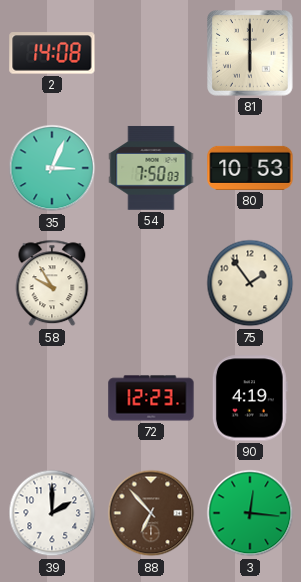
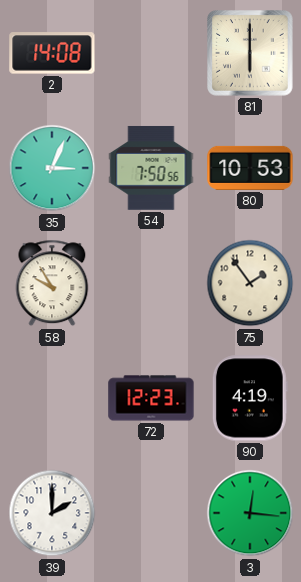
54: 7:50:03 -> 7:50:56
88: 6:53 -> none
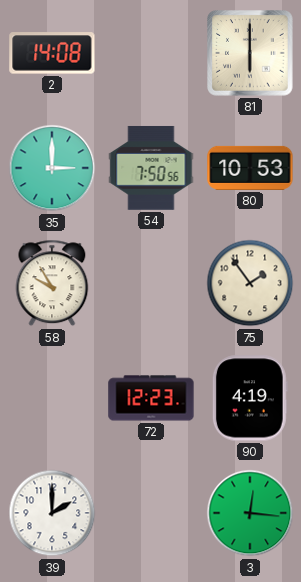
35: 3:04 -> 3:00
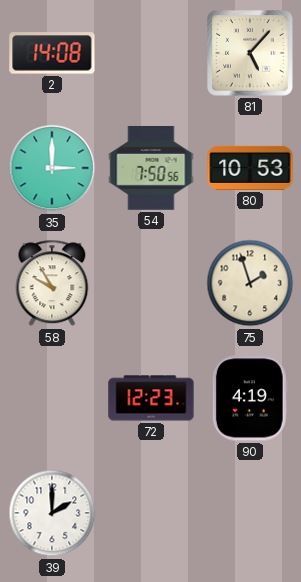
81: 6:00 -> 5:07
75: 1:54 -> 1:57
3: 12:16 -> none
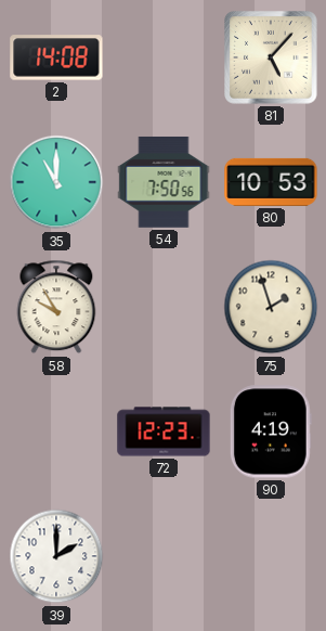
35: 3:00 -> 11:00
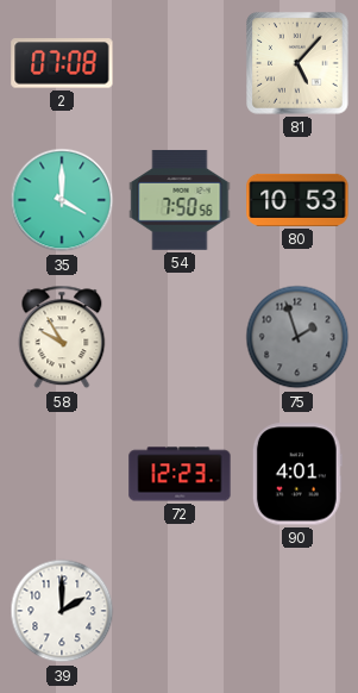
2: 14:08 -> 07:08
35: 11:00 -> 4:00
75 dial: cream -> grey
90: 4:19 -> 4:01
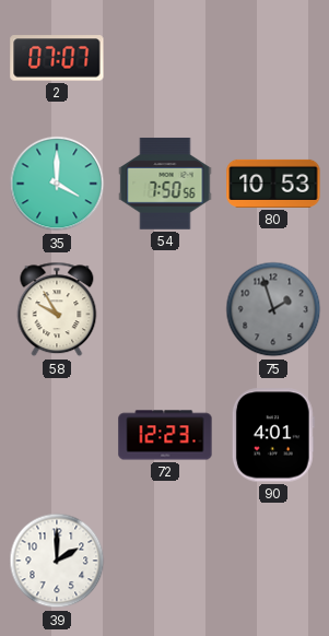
2: 07:08 -> 07:07
81: 5:07 -> none
